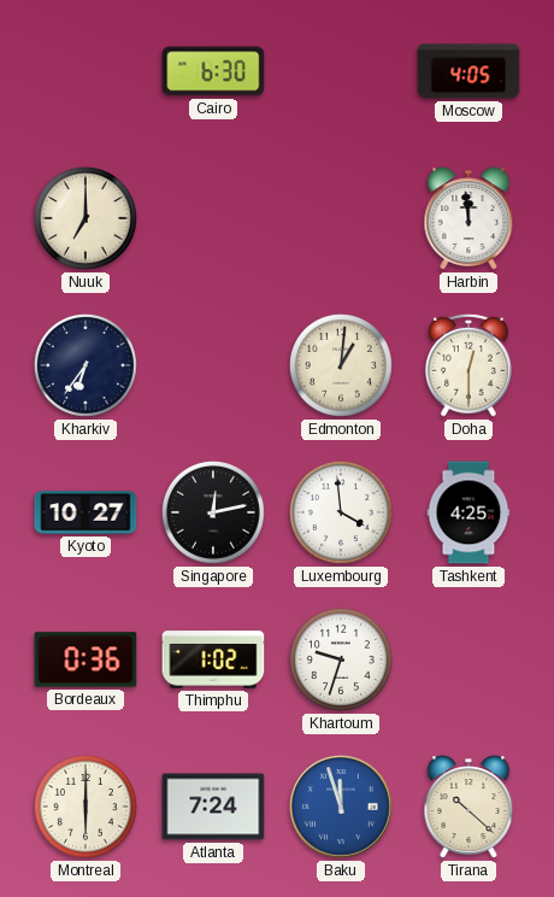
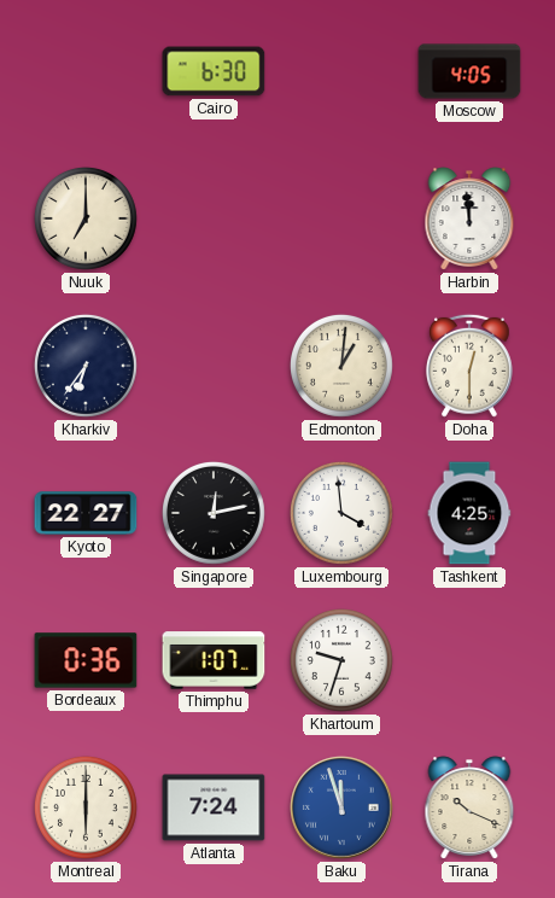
Kyoto: 10:27 -> 22:27
Thimphu: 1:02 -> 1:07
Tirana: 10:22 -> 10:19
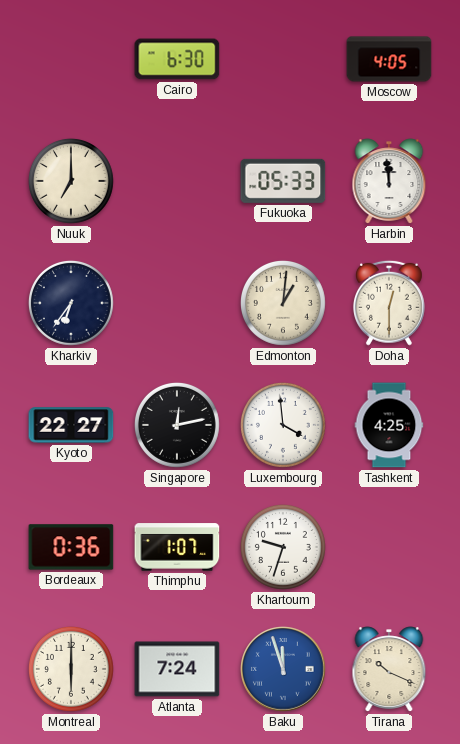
Fukuoka: none -> 05:33
